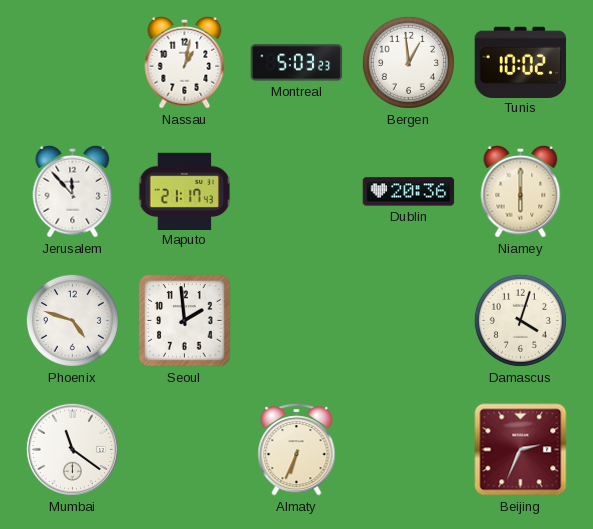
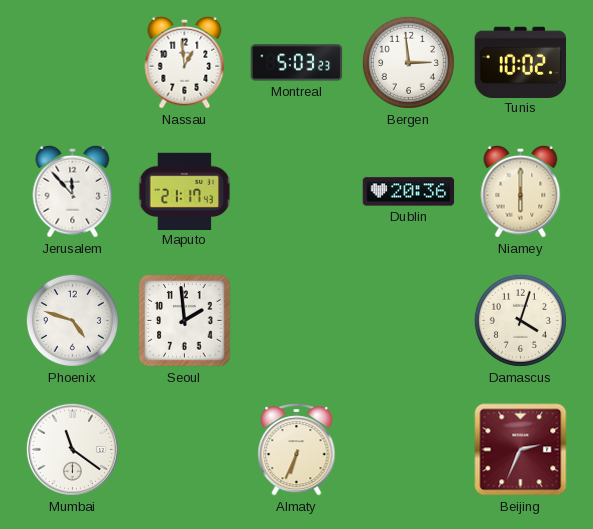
Nassau: 1:02 -> 12:59
Bergen: 12:59 -> 2:59
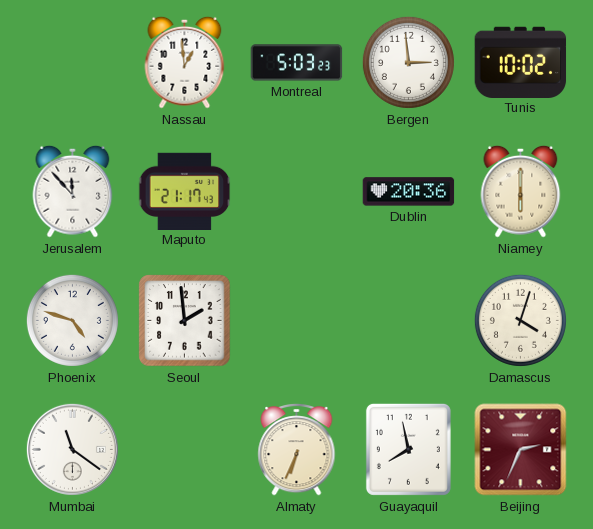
Guayaquil: none -> 7:58
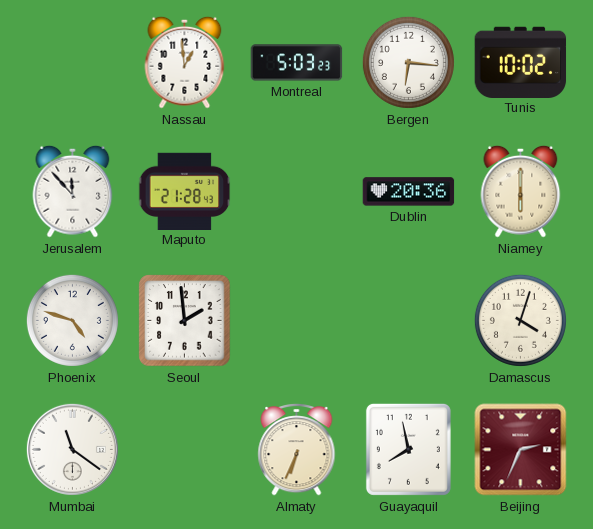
Bergen: 2:59 -> 6:16
Maputo: 21:17 -> 21:28
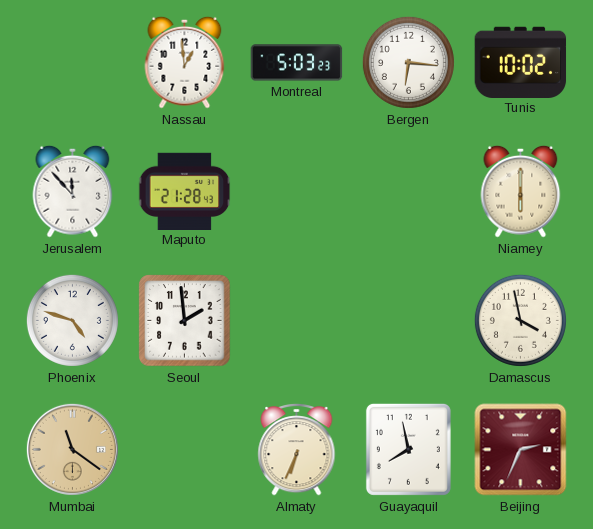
Dublin: 20:36 -> none
Damascus: 4:03 -> 3:58
Mumbai dial: white -> champagne
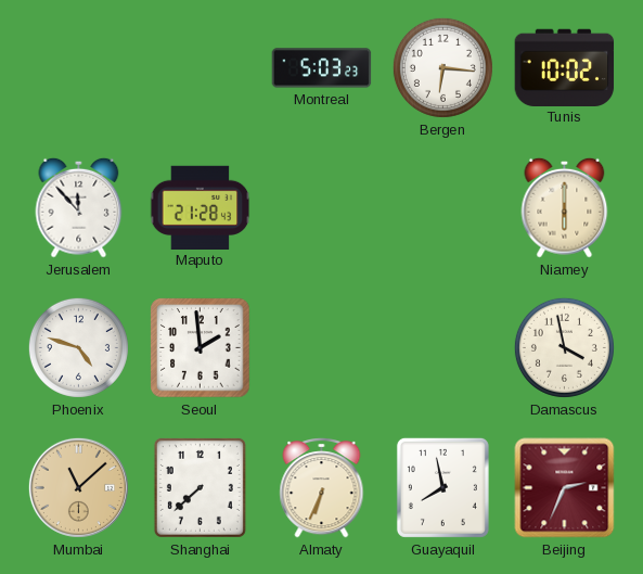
Nassau: 12:59 -> none
Mumbai: 11:21 -> 11:08
Shanghai: none -> 7:38
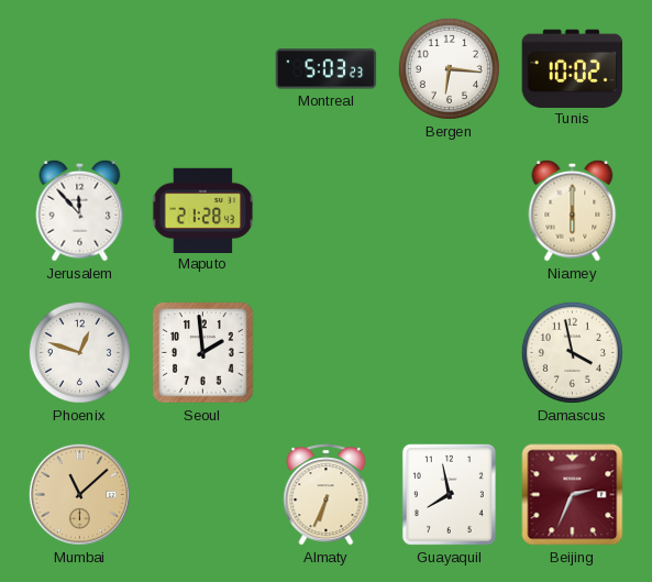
Phoenix: 4:48 -> 12:48
Shanghai: 7:38 -> none
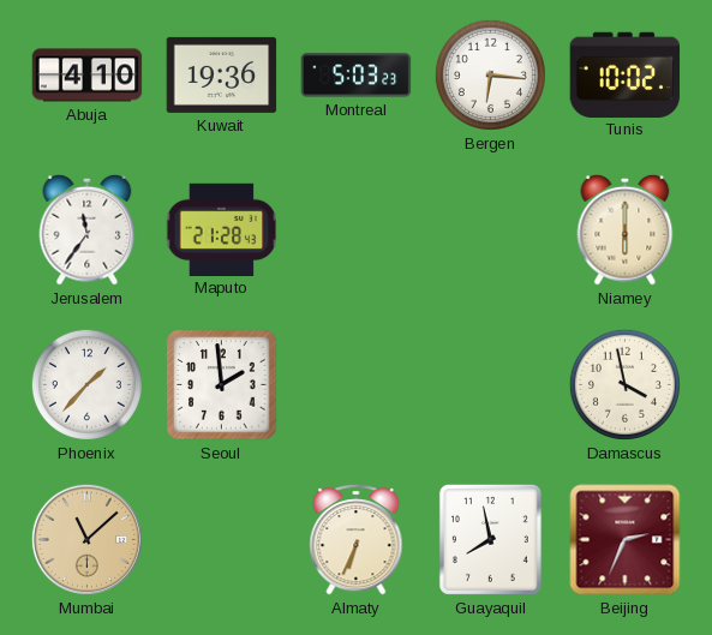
Abuja: none -> 4:10
Kuwait: none -> 19:36
Jerusalem: 11:53 -> 11:36
Phoenix: 12:48 -> 1:37
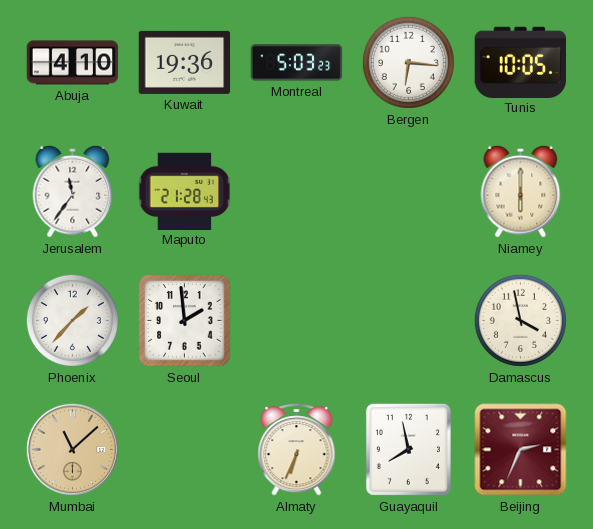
Tunis: 10:02 -> 10:05
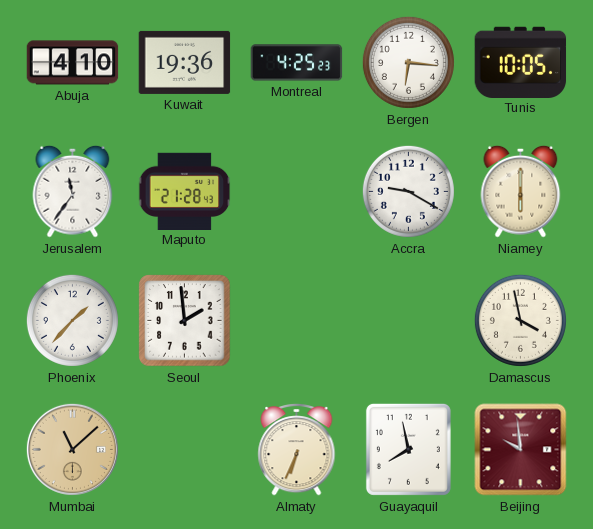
Montreal: 5:03 -> 4:25
Accra: none -> 9:20
Beijing: 2:34 -> 9:59
